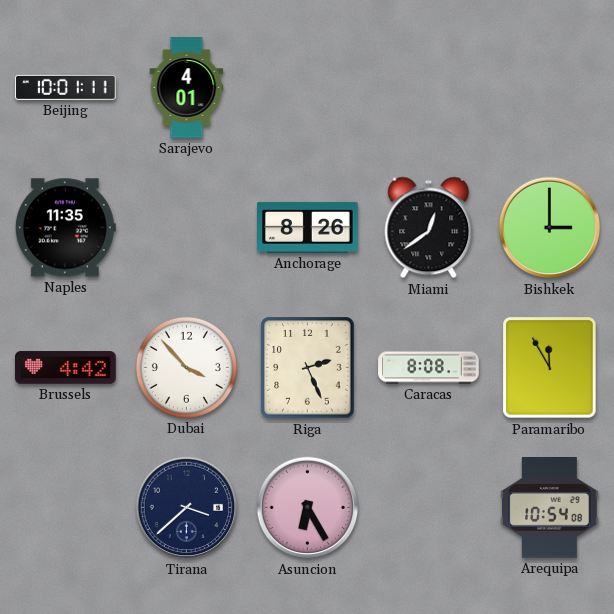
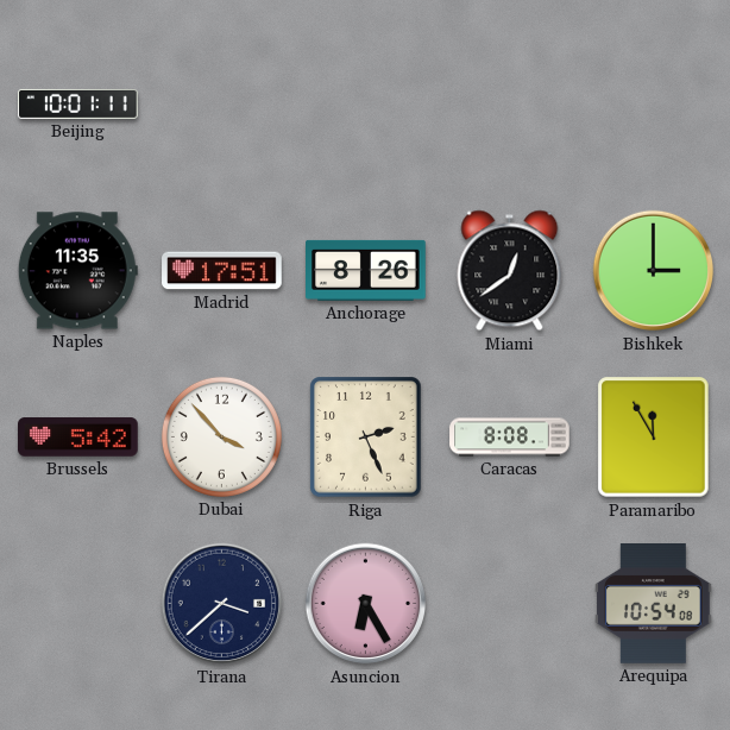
Sarajevo: 4:01 -> none
Madrid: none -> 17:51
Brussels: 4:42 -> 5:42
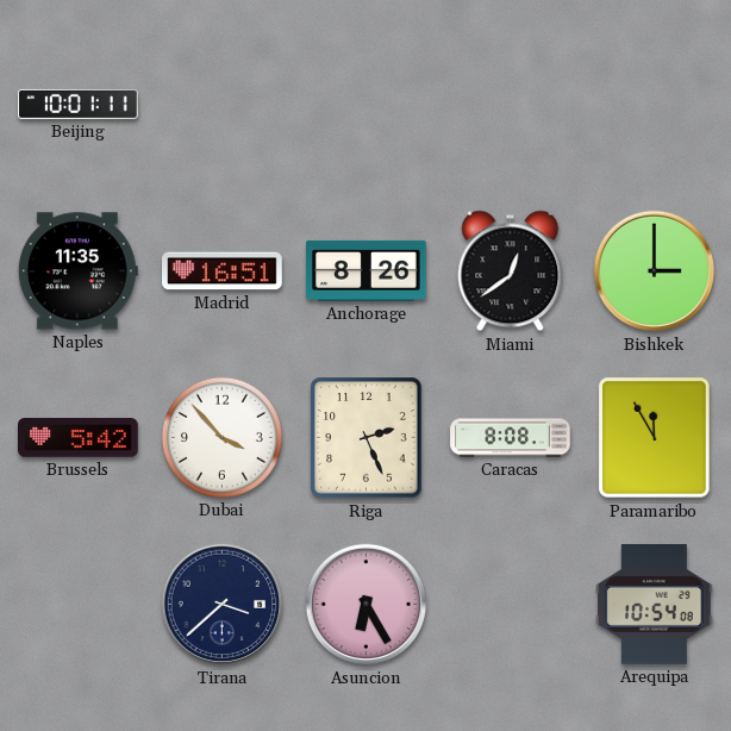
Madrid: 17:51 -> 16:51
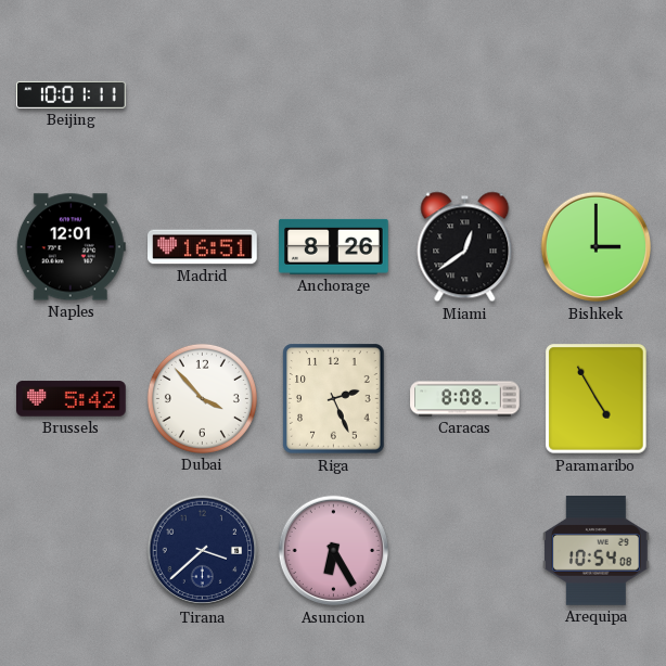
Naples: 11:35 -> 12:01
Paramaribo: 11:55 -> 4:55
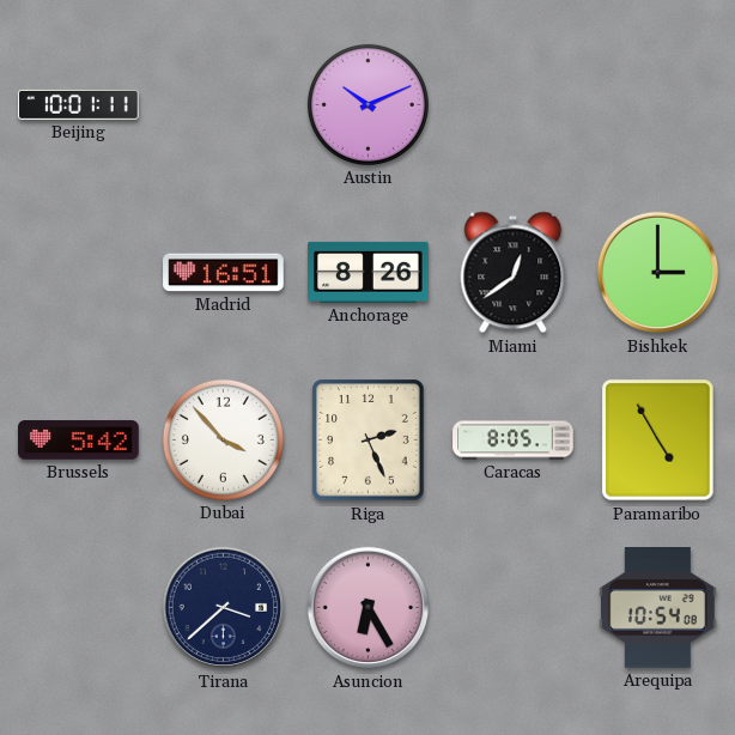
Austin: none -> 10:11
Naples: 12:01 -> none
Caracas: 8:08 -> 8:05
